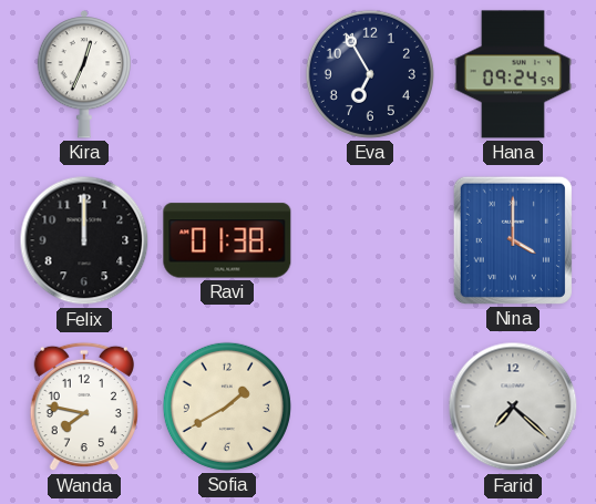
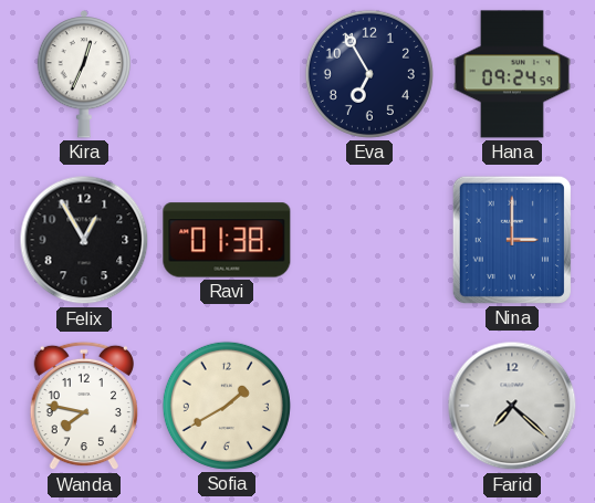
Felix: 12:00 -> 12:55
Nina: 4:00 -> 3:00
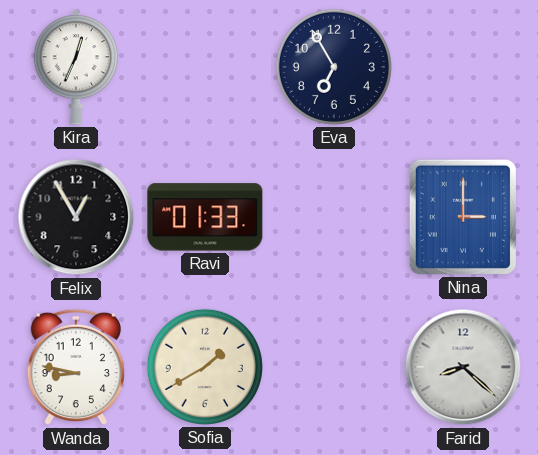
Hana: 09:24 -> none
Ravi: 01:38 -> 01:33
Wanda: 7:47 -> 8:47
Farid: 7:22 -> 8:22
